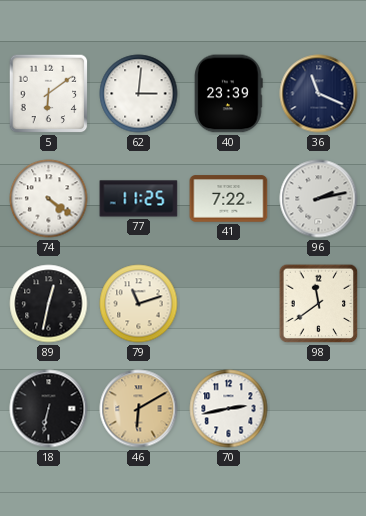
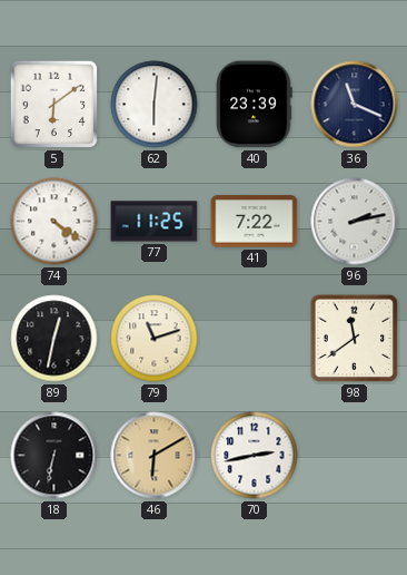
62: 3:01 -> 6:01
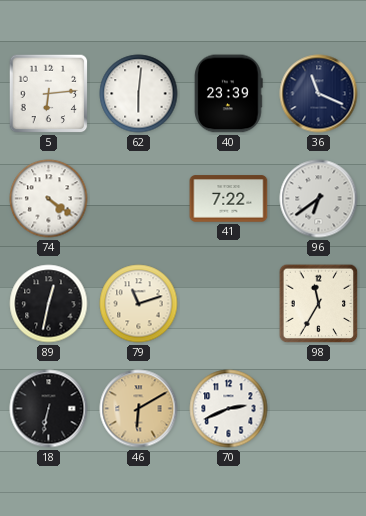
5: 6:09 -> 6:14
77: 11:25 -> none
96: 2:13 -> 6:39
98: 11:39 -> 11:35
70: 2:43 -> 2:41
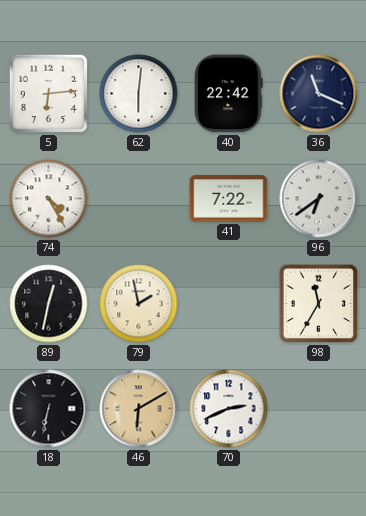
40: 23:39 -> 22:42
74: 4:21 -> 4:25
79: 11:12 -> 1:58
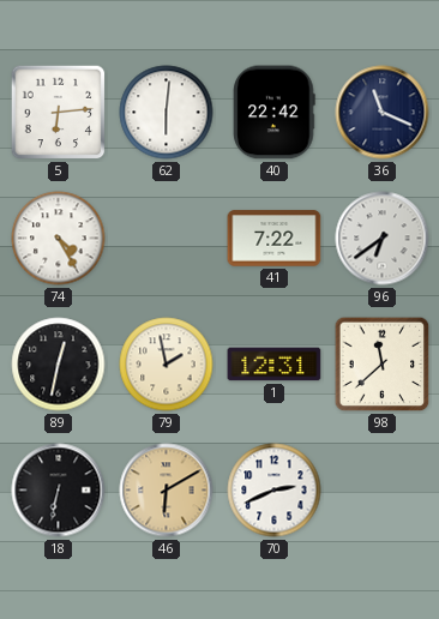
1: none -> 12:31
98: 11:35 -> 11:38
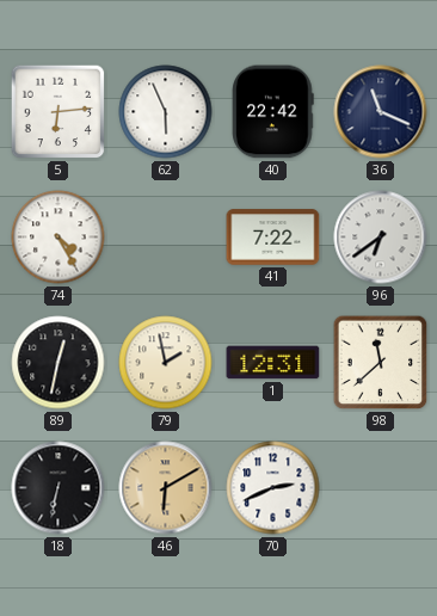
62: 6:01 -> 5:56
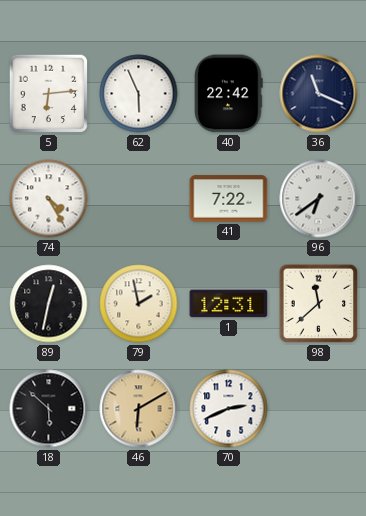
18: 6:32 -> 5:52
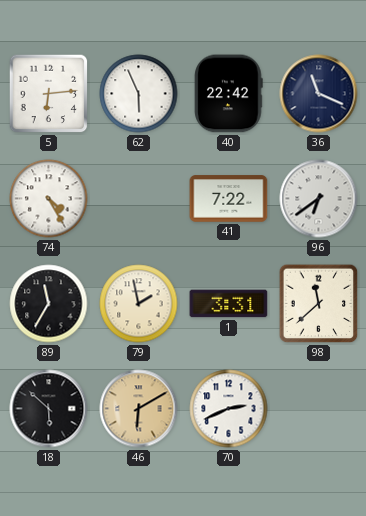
89: 12:32 -> 11:35
1: 12:31 -> 3:31
